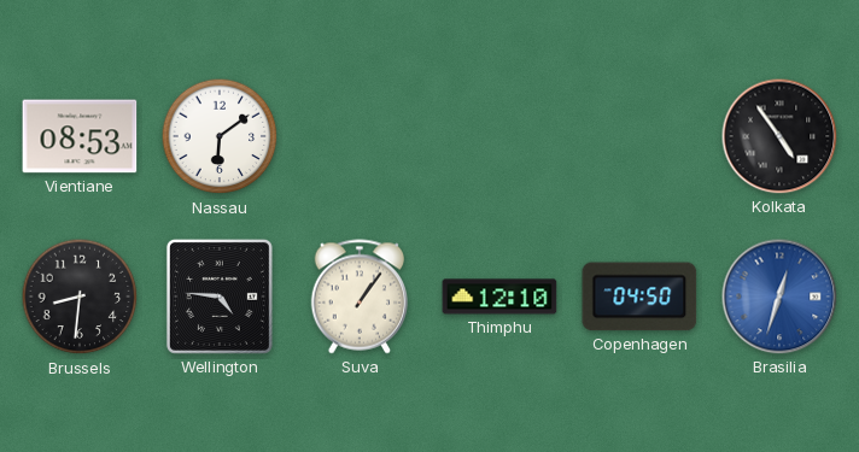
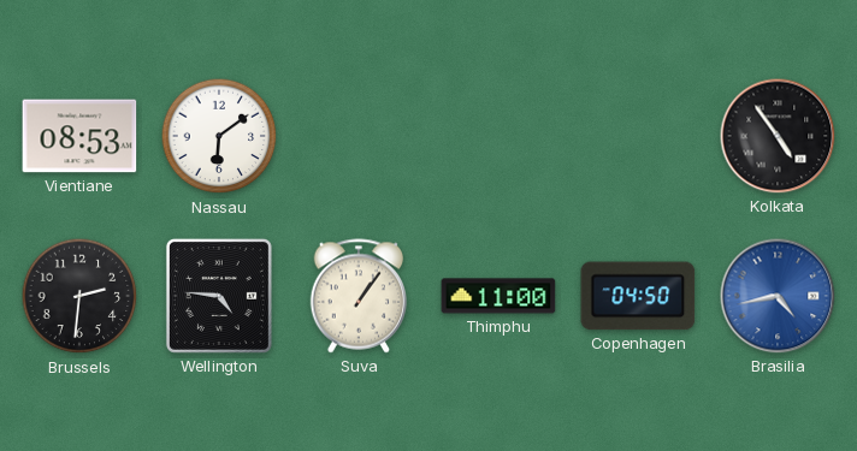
Brussels: 8:31 -> 2:31
Thimphu: 12:10 -> 11:00
Brasilia: 12:33 -> 4:43
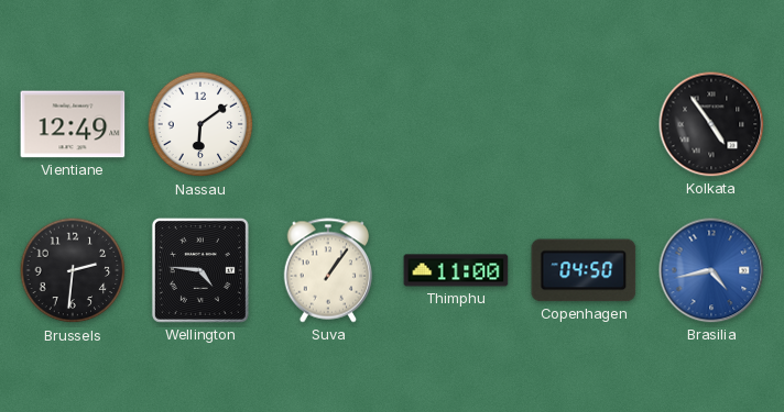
Vientiane: 08:53 -> 12:49
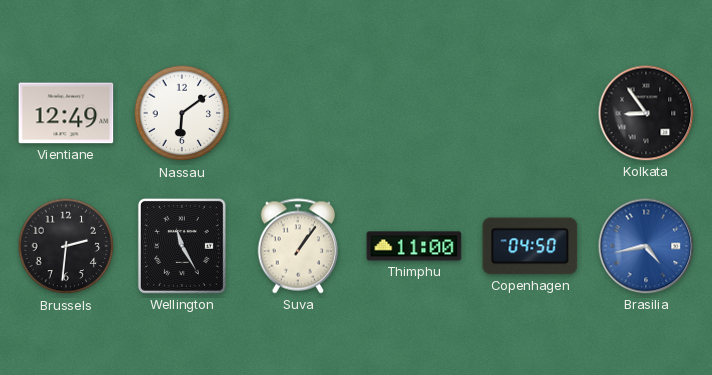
Kolkata: 4:54 -> 8:54
Wellington: 4:46 -> 11:25
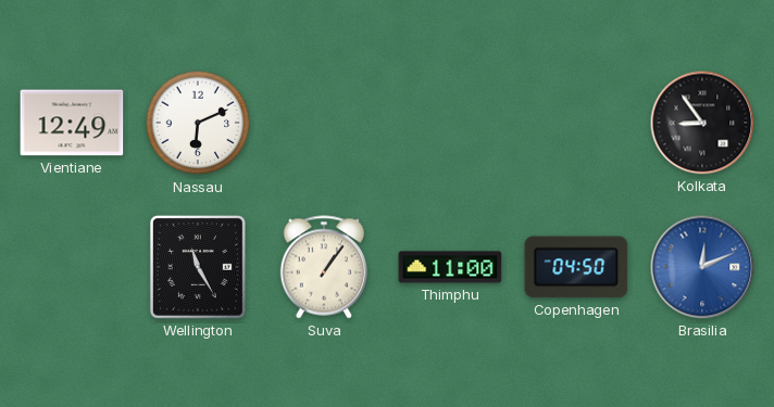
Nassau: 6:09 -> 6:11
Brussels: 2:31 -> none
Brasilia: 4:43 -> 12:11
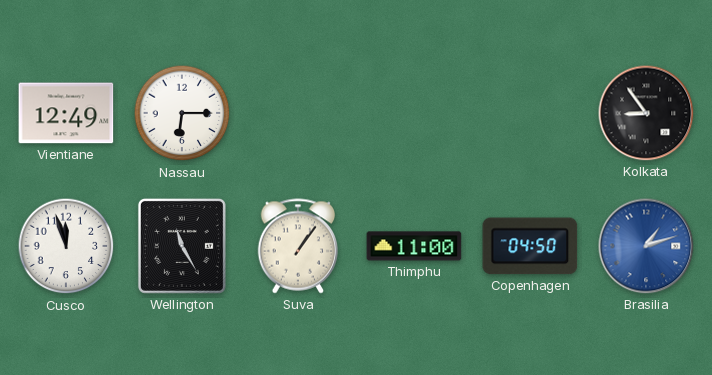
Nassau: 6:11 -> 6:15
Cusco: none -> 11:57
Brasilia: 12:11 -> 1:12
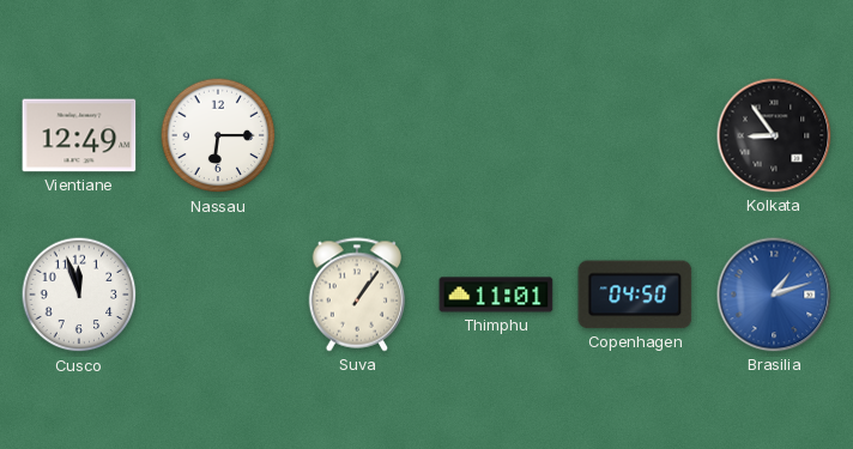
Wellington: 11:25 -> none
Thimphu: 11:00 -> 11:01
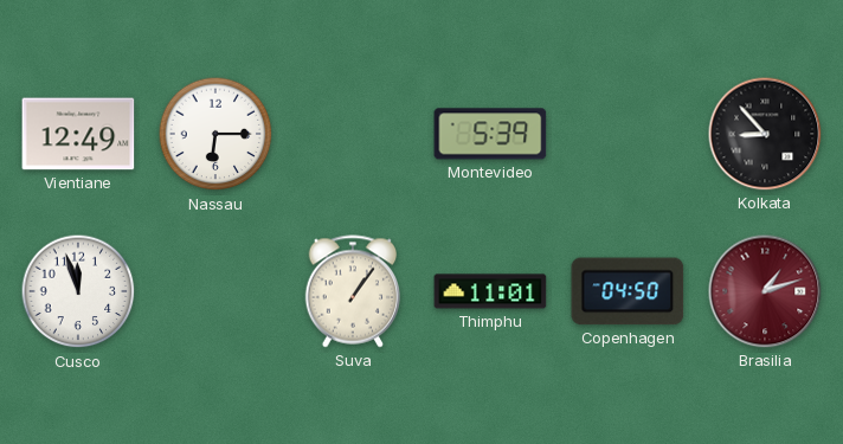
Montevideo: none -> 5:39
Kolkata: 8:54 -> 8:53
Brasilia dial: blue -> burgundy
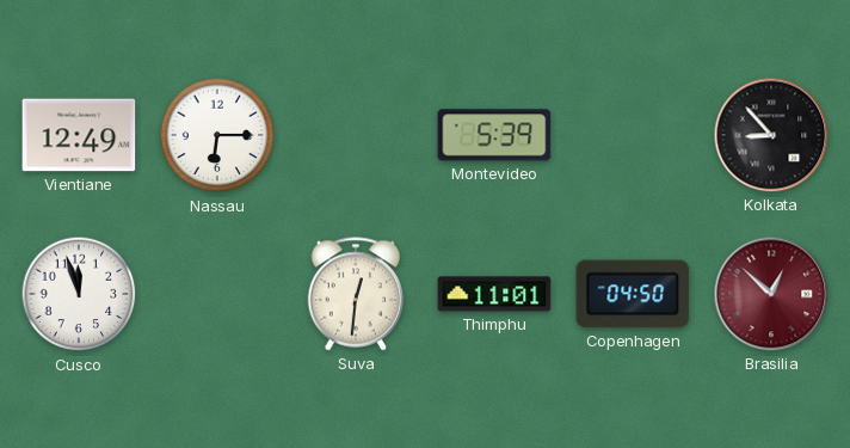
Suva: 1:06 -> 12:31
Brasilia: 1:12 -> 12:52
